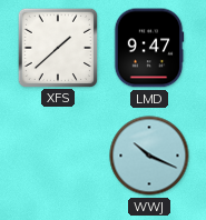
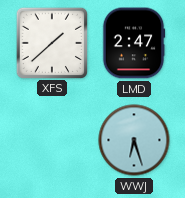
LMD: 9:47 -> 2:47
WWJ: 10:19 -> 6:27
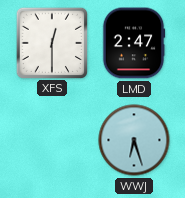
XFS: 1:38 -> 12:30
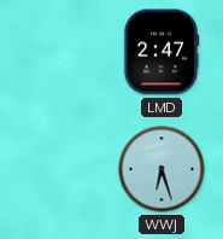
XFS: 12:30 -> none
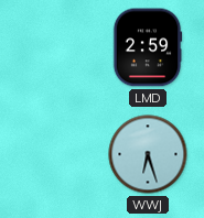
LMD: 2:47 -> 2:59
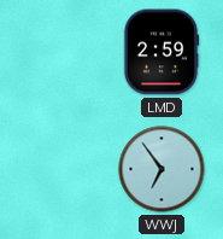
WWJ: 6:27 -> 6:54
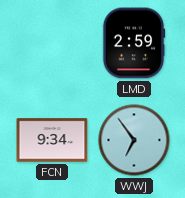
FCN: none -> 9:34
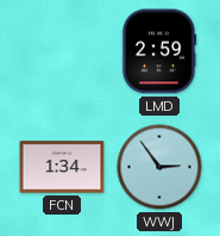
FCN: 9:34 -> 1:34
WWJ: 6:54 -> 2:54
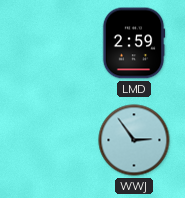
FCN: 1:34 -> none
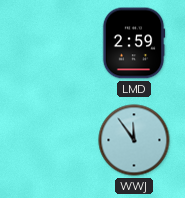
WWJ: 2:54 -> 11:54
